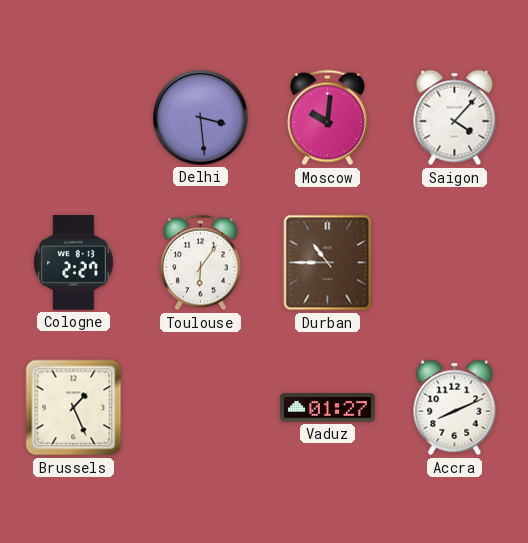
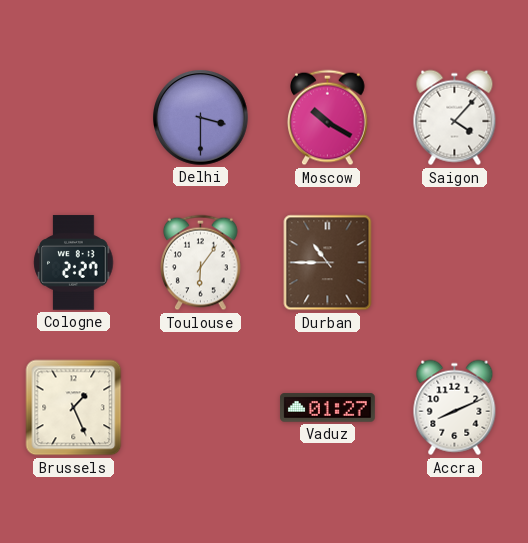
Delhi: 3:29 -> 3:30
Moscow: 10:01 -> 10:20
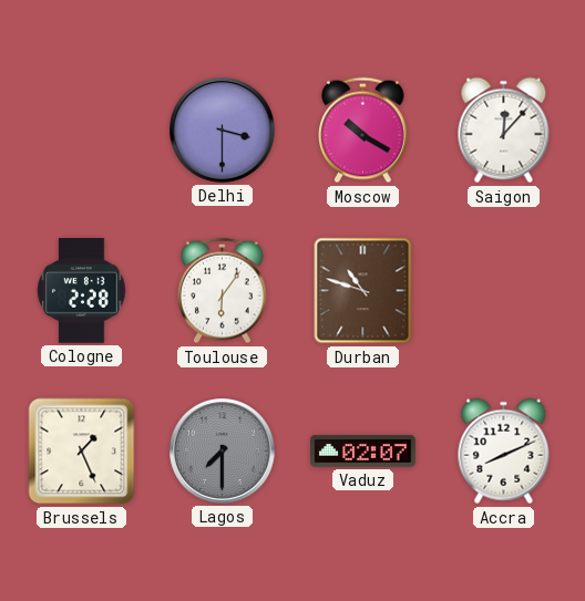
Saigon: 4:07 -> 12:07
Cologne: 2:27 -> 2:28
Durban: 10:45 -> 10:48
Lagos: none -> 7:30
Vaduz: 01:27 -> 02:07
